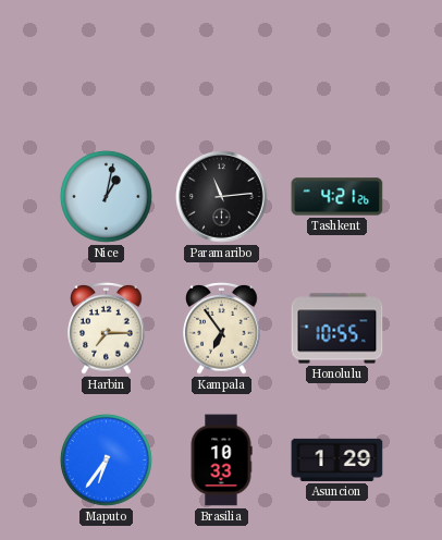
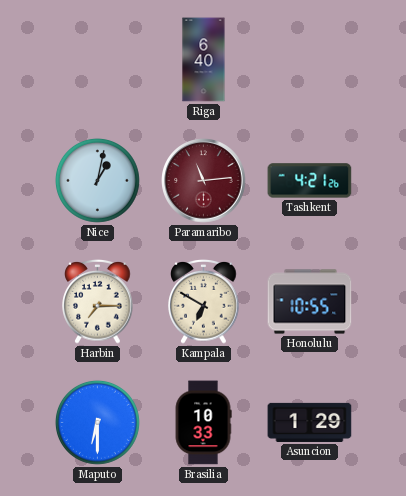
Riga: none -> 6:40
Paramaribo dial: black -> burgundy
Kampala: 6:54 -> 6:50
Maputo: 6:36 -> 6:30
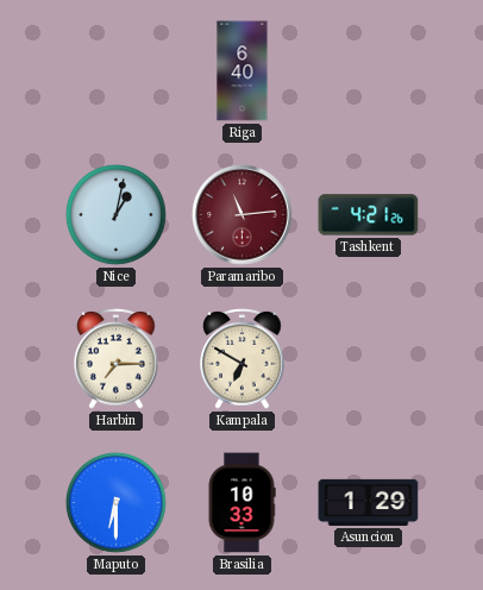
Honolulu: 10:55 -> none
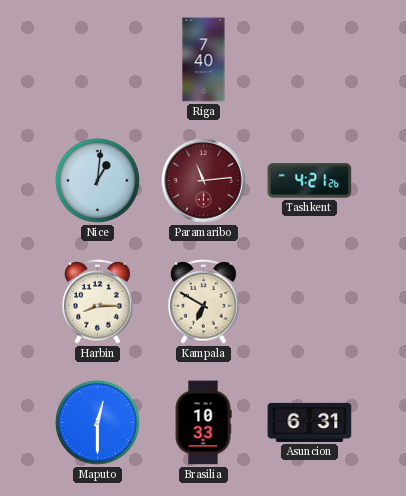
Riga: 6:40 -> 7:40
Nice: 1:02 -> 1:01
Harbin: 7:15 -> 8:15
Maputo: 6:30 -> 12:30
Asuncion: 1:29 -> 6:31
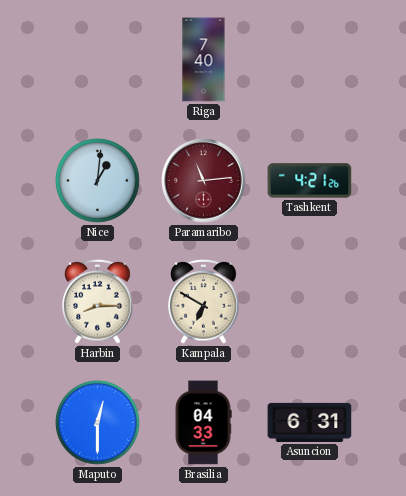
Brasilia: 10:33 -> 04:33
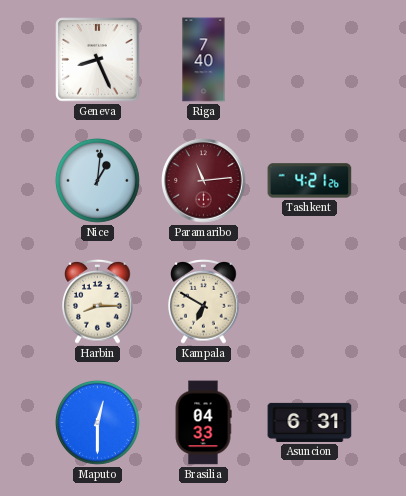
Geneva: none -> 8:26
